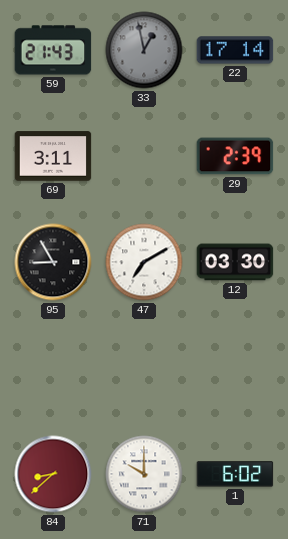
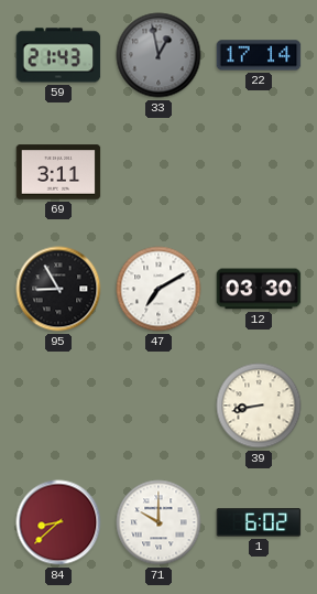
29: 2:39 -> none
39: none -> 8:43
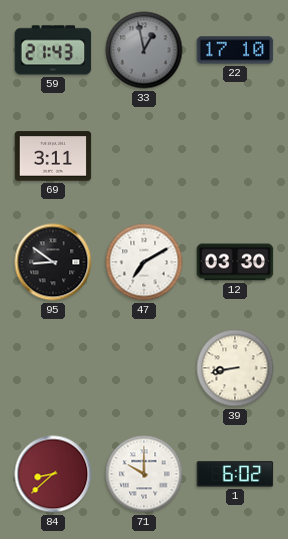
22: 17:14 -> 17:10
95: 8:55 -> 8:51
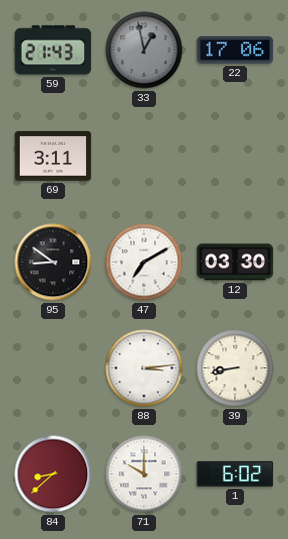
22: 17:10 -> 17:06
88: none -> 3:14
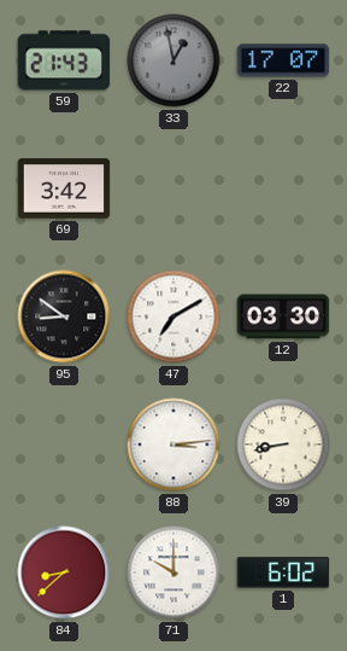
22: 17:06 -> 17:07
69: 3:11 -> 3:42
